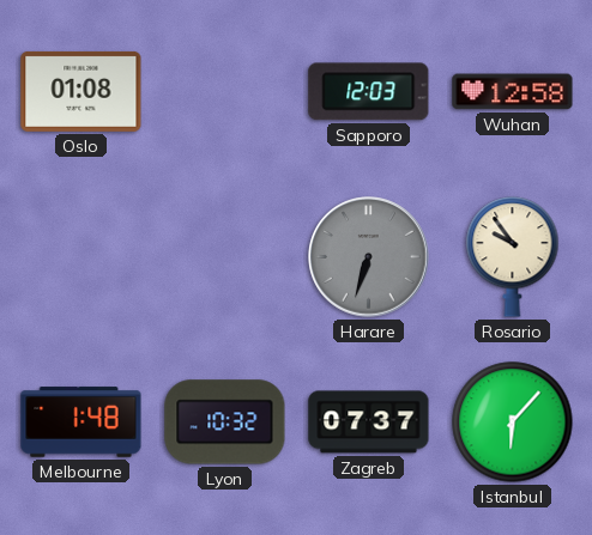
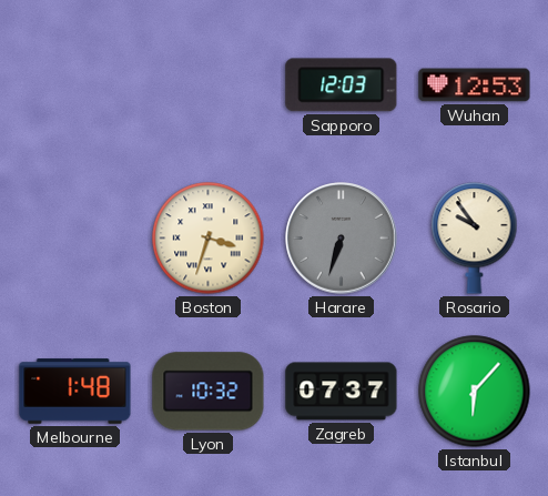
Oslo: 01:08 -> none
Wuhan: 12:58 -> 12:53
Boston: none -> 3:33
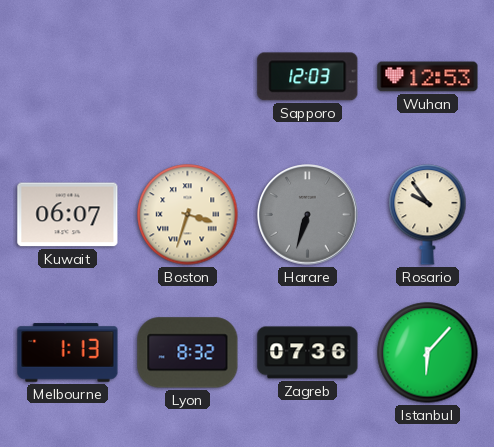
Kuwait: none -> 06:07
Melbourne: 1:48 -> 1:13
Lyon: 10:32 -> 8:32
Zagreb: 07:37 -> 07:36
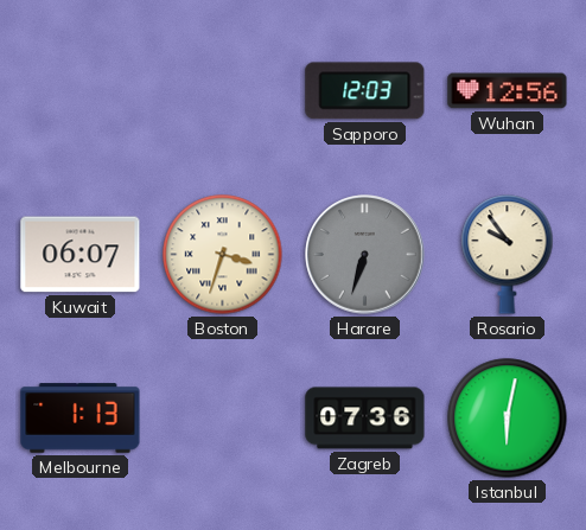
Wuhan: 12:53 -> 12:56
Lyon: 8:32 -> none
Istanbul: 6:07 -> 6:02
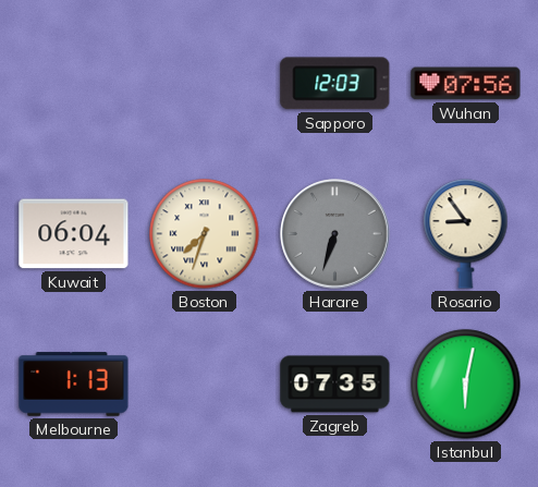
Wuhan: 12:56 -> 07:56
Kuwait: 06:07 -> 06:04
Boston: 3:33 -> 7:33
Rosario: 9:54 -> 8:54
Zagreb: 07:36 -> 07:35
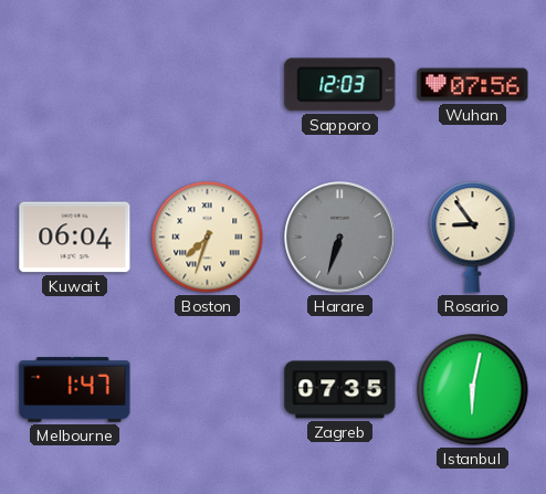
Melbourne: 1:13 -> 1:47
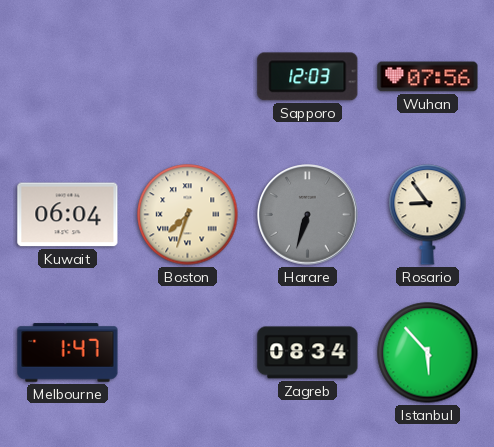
Zagreb: 07:35 -> 08:34
Istanbul: 6:02 -> 5:53
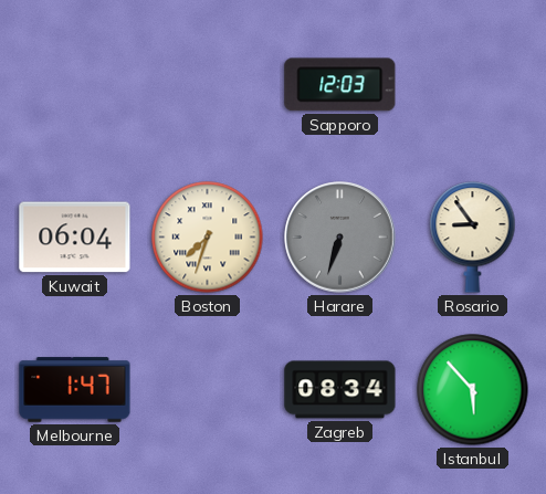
Wuhan: 07:56 -> none
